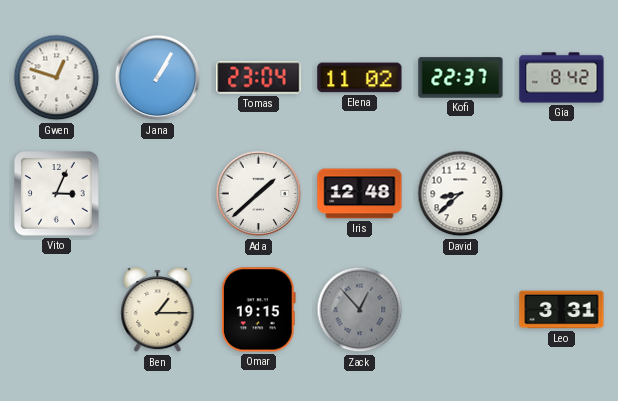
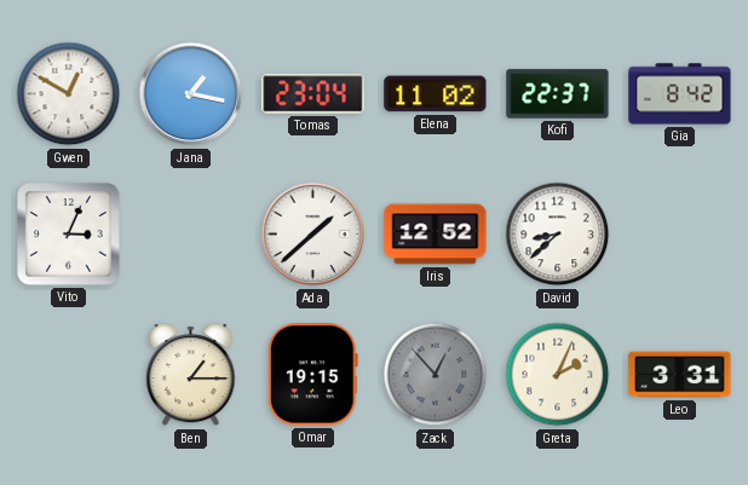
Gwen: 12:48 -> 12:50
Jana: 1:05 -> 1:17
Iris: 12:48 -> 12:52
Greta: none -> 2:04
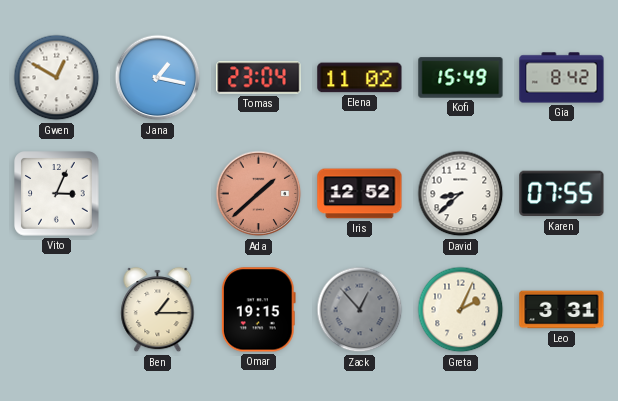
Kofi: 22:37 -> 15:49
Ada dial: white -> salmon
Karen: none -> 07:55
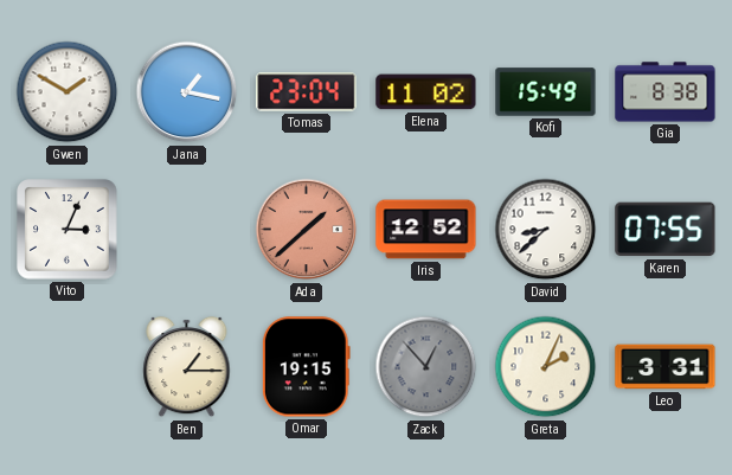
Gwen: 12:50 -> 1:50
Gia: 8:42 -> 8:38
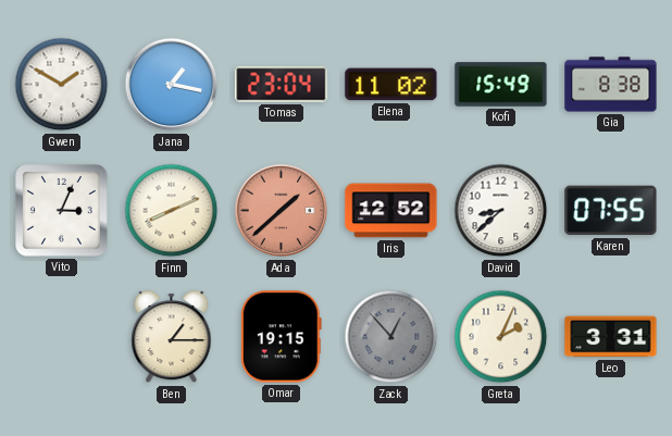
Finn: none -> 8:11
